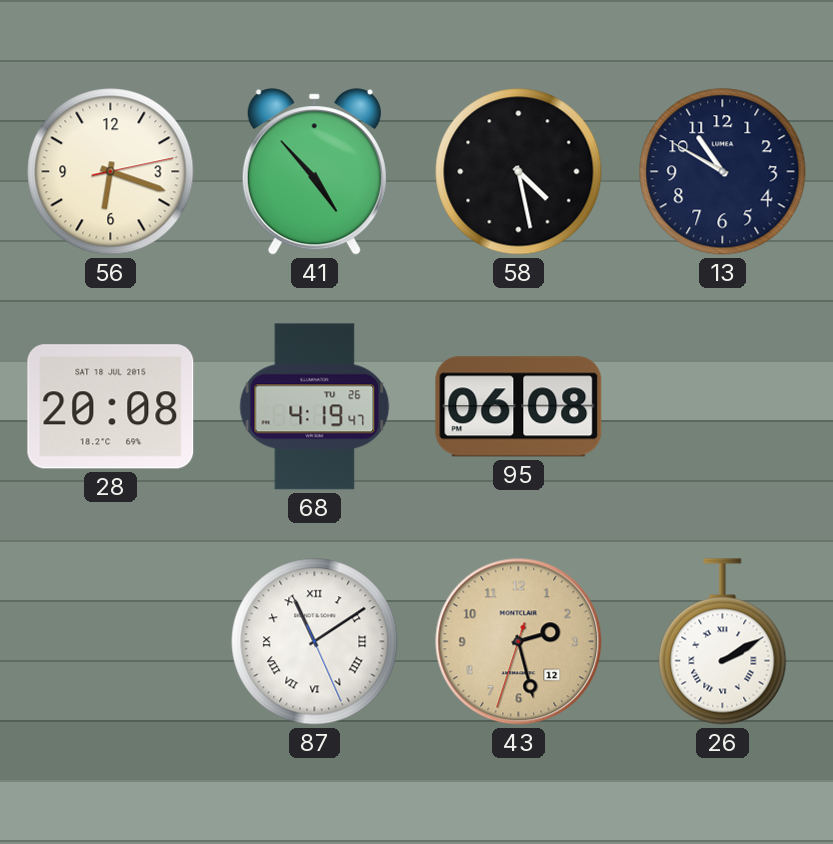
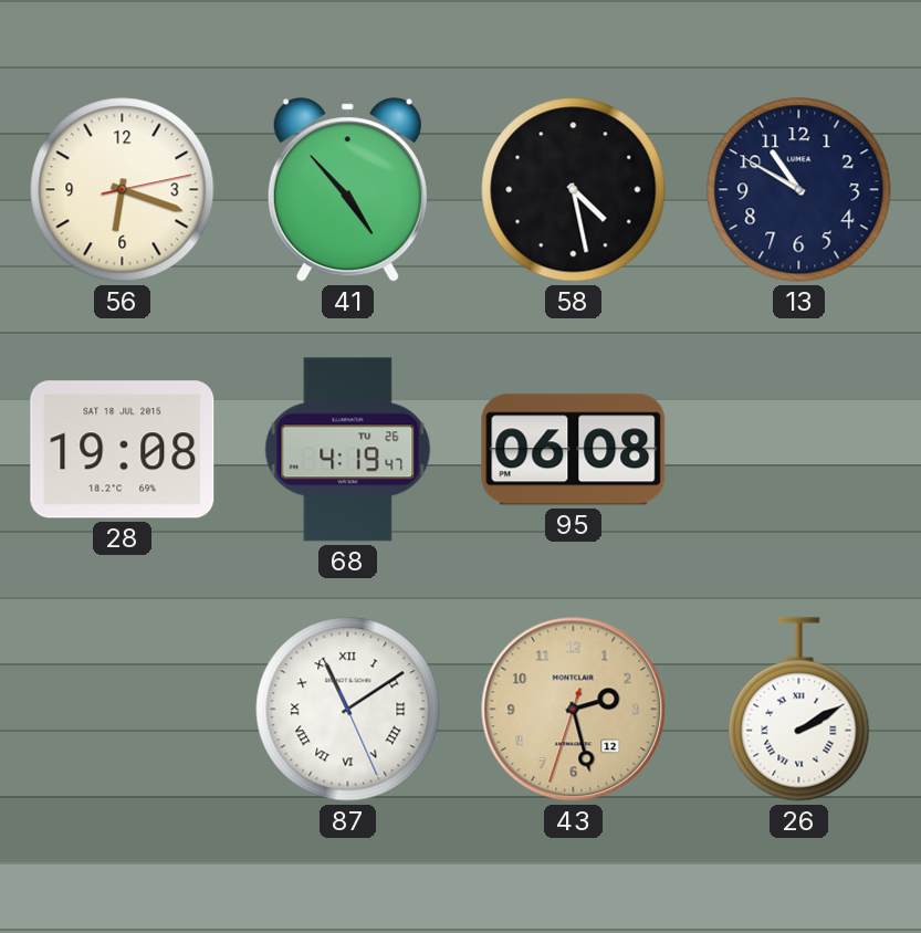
28: 20:08 -> 19:08
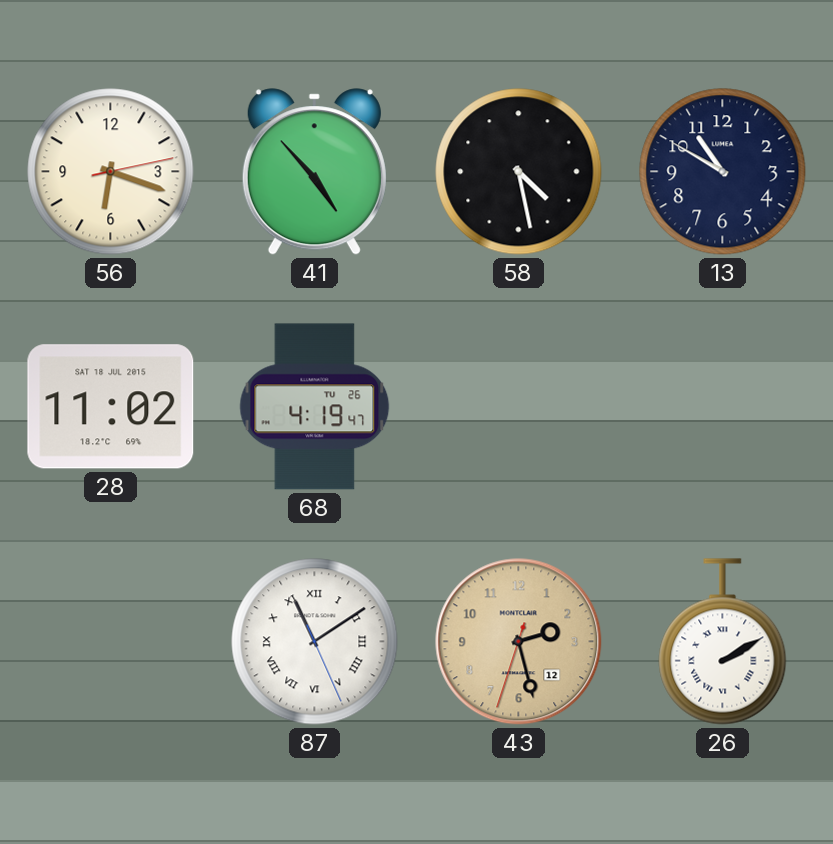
28: 19:08 -> 11:02
95: 06:08 -> none
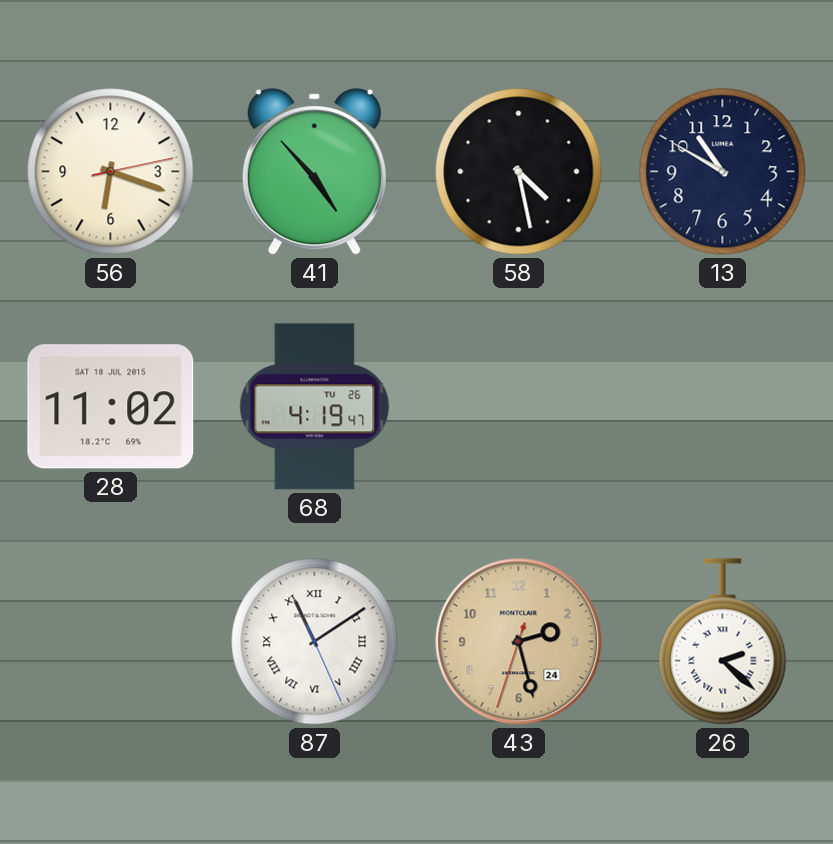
43 date: 12 -> 24
26: 2:10 -> 2:22
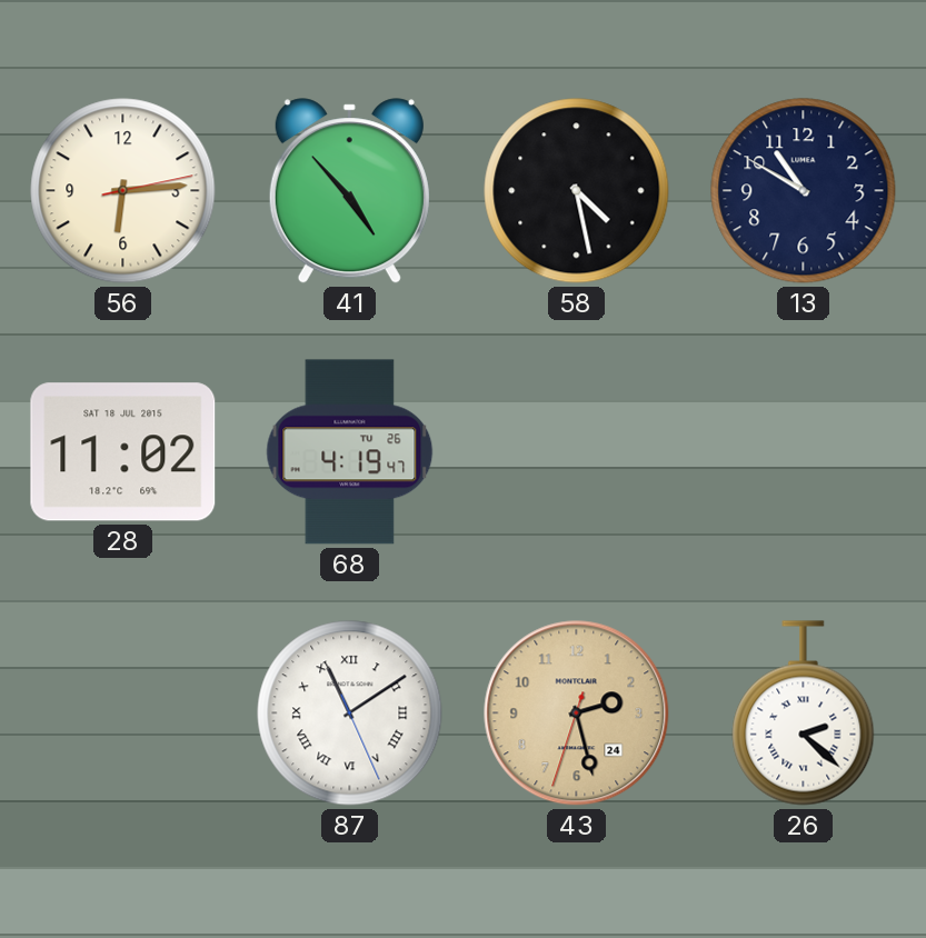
56: 6:18 -> 6:14
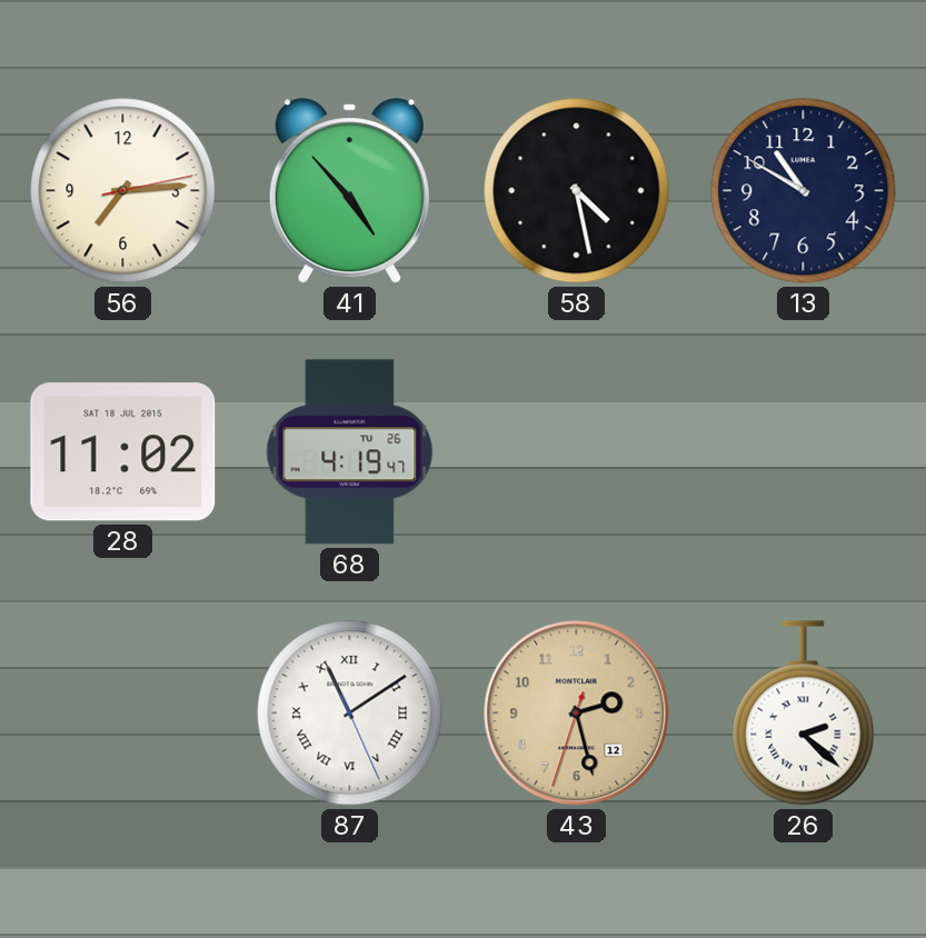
56: 6:14 -> 7:14
43 date: 24 -> 12
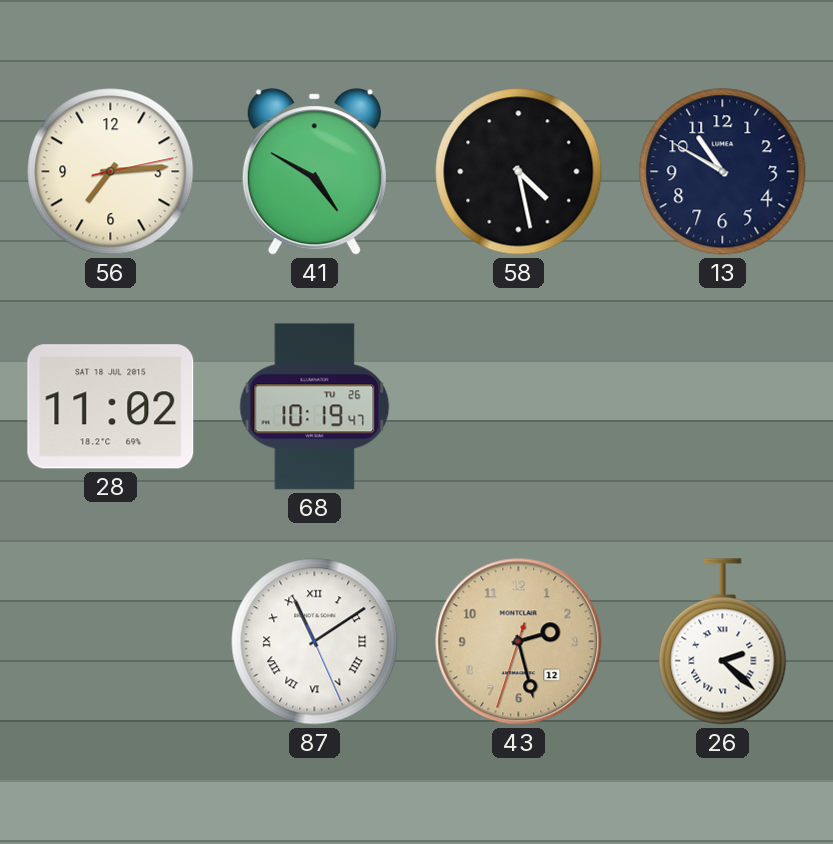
41: 4:53 -> 4:50
68: 4:19 -> 10:19
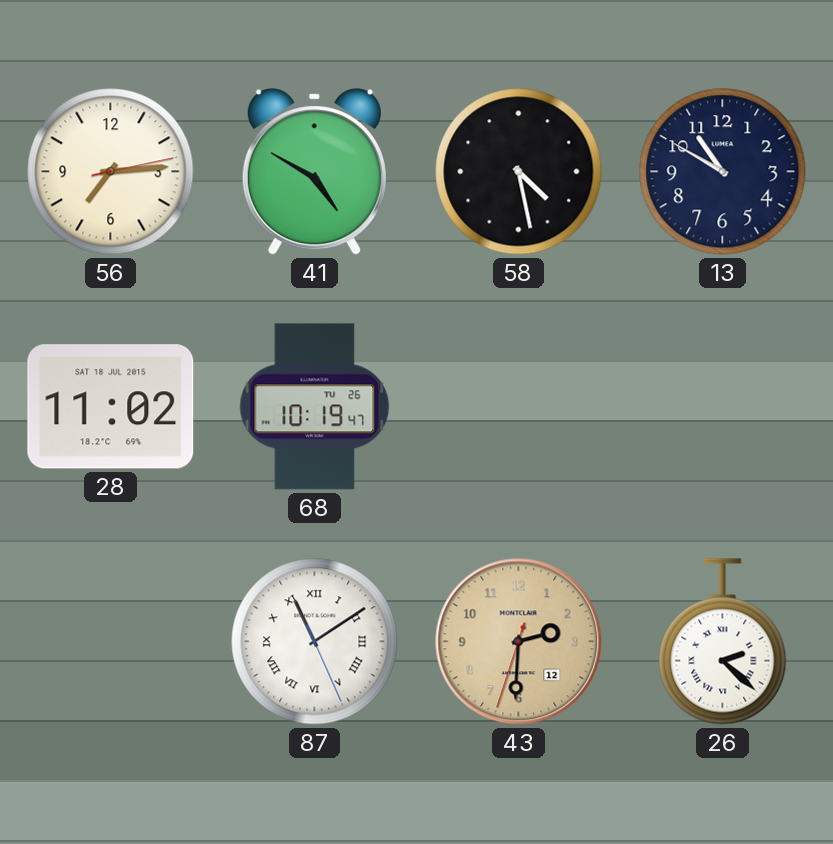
43: 2:27 -> 2:30
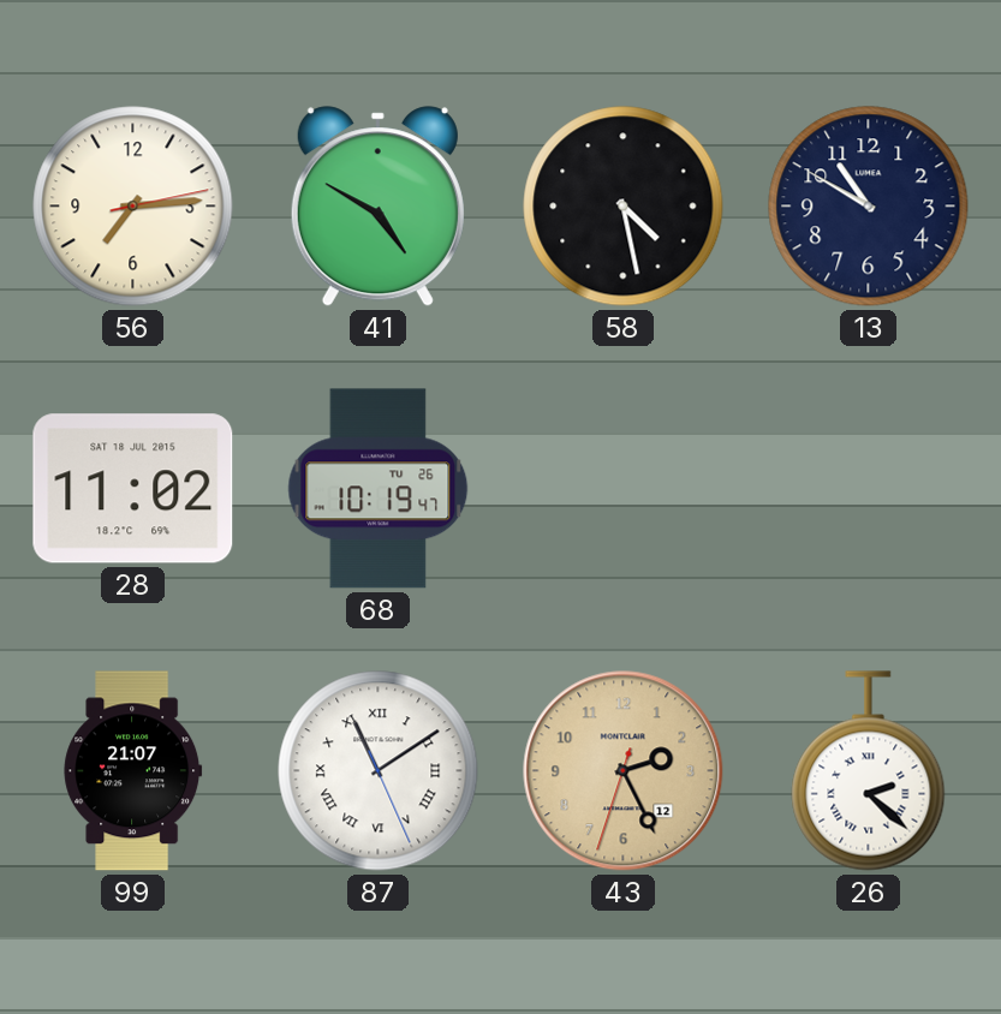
99: none -> 21:07
43: 2:30 -> 2:25
